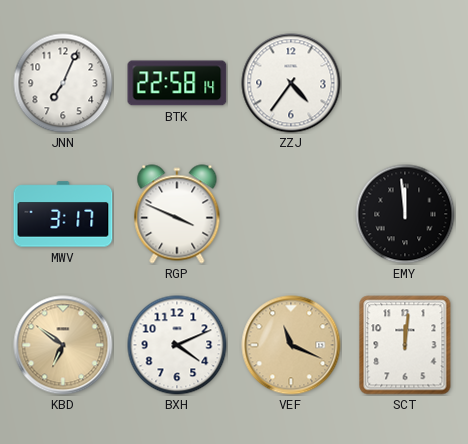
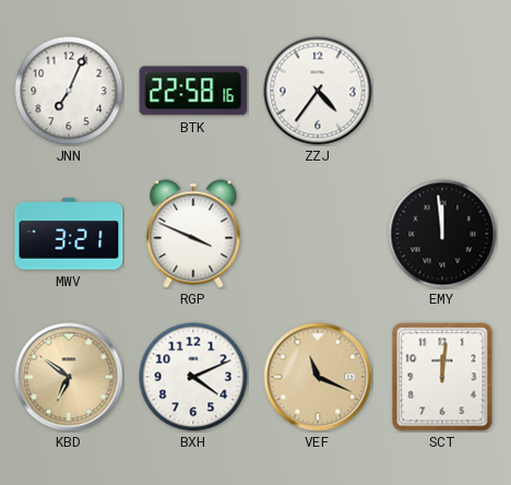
BTK: 22:58:14 -> 22:58:16
MWV: 3:17 -> 3:21
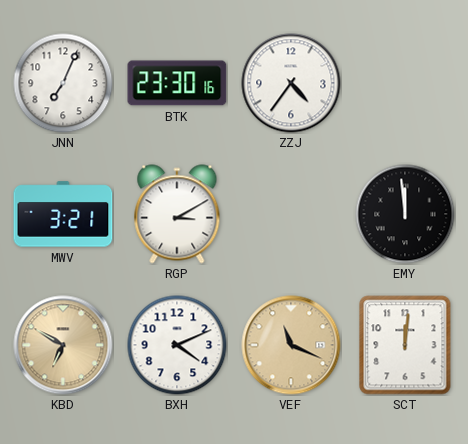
BTK: 22:58 -> 23:30
RGP: 3:49 -> 3:10
KBD: 6:51 -> 6:50
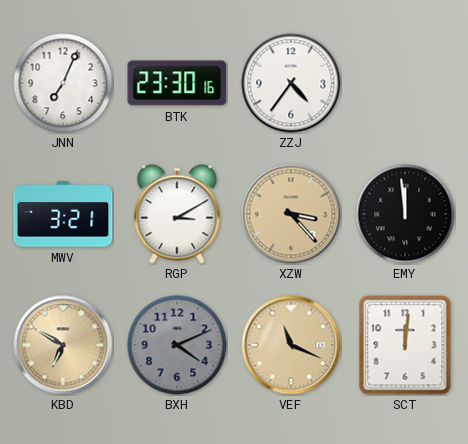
XZW: none -> 3:23
BXH dial: white -> grey
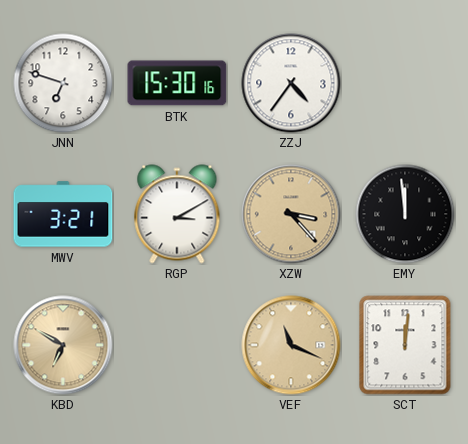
JNN: 7:04 -> 6:48
BTK: 23:30 -> 15:30
BXH: 4:11 -> none
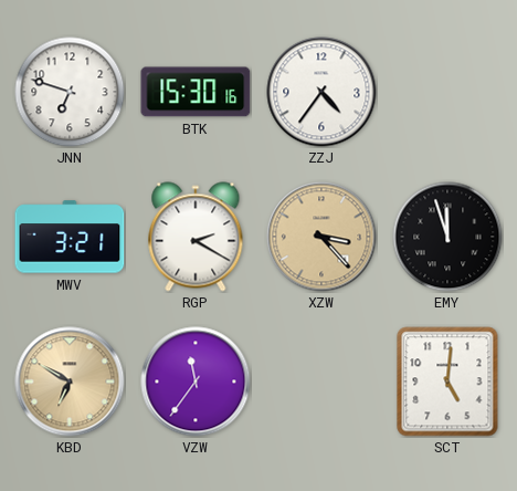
RGP: 3:10 -> 2:20
EMY: 11:59 -> 11:57
VZW: none -> 11:36
VEF: 11:19 -> none
SCT: 12:01 -> 5:01
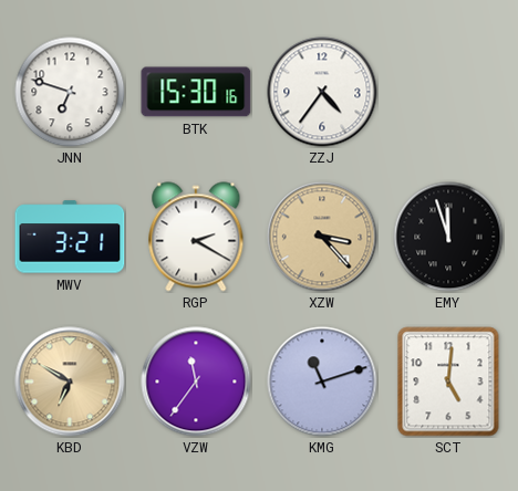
KMG: none -> 11:12
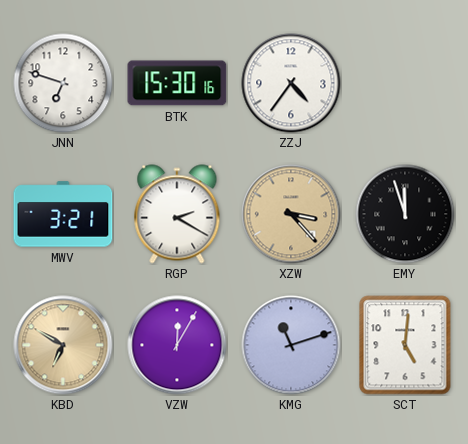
VZW: 11:36 -> 12:05
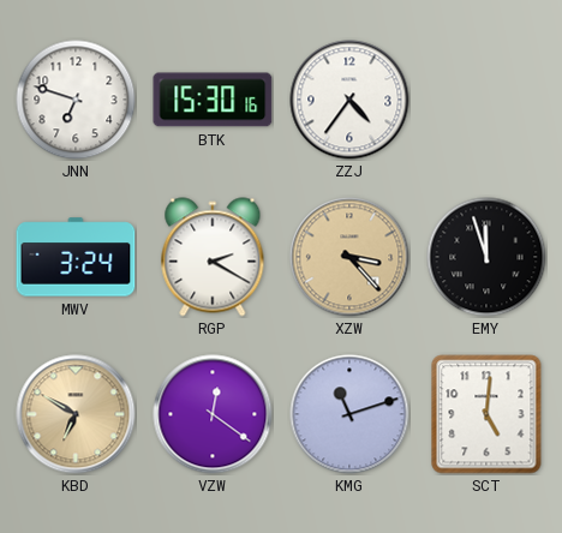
MWV: 3:21 -> 3:24
VZW: 12:05 -> 12:21
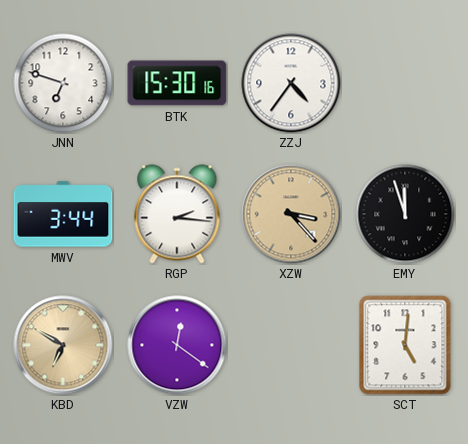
MWV: 3:24 -> 3:44
RGP: 2:20 -> 2:16
KMG: 11:12 -> none
